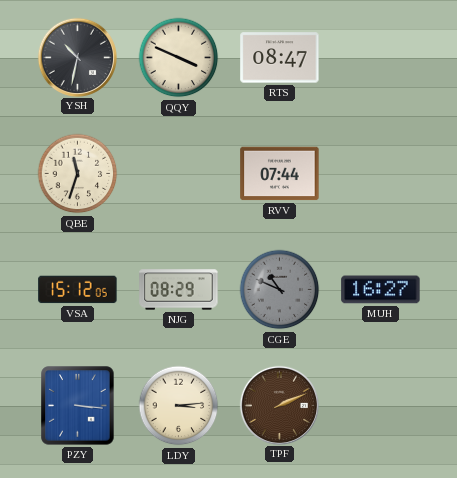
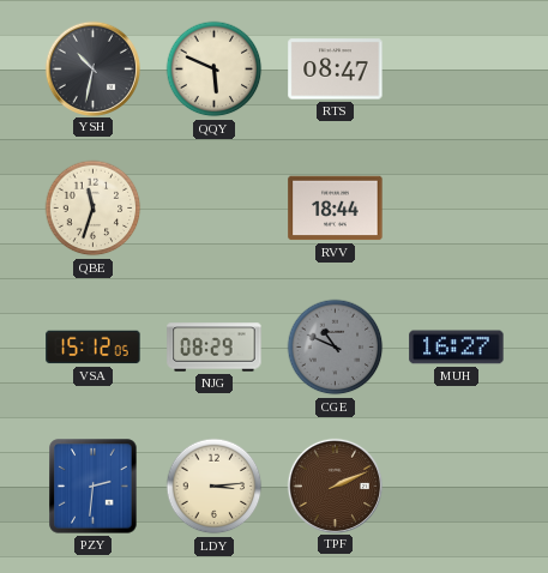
QQY: 3:49 -> 5:49
RVV: 07:44 -> 18:44
PZY: 3:16 -> 2:31
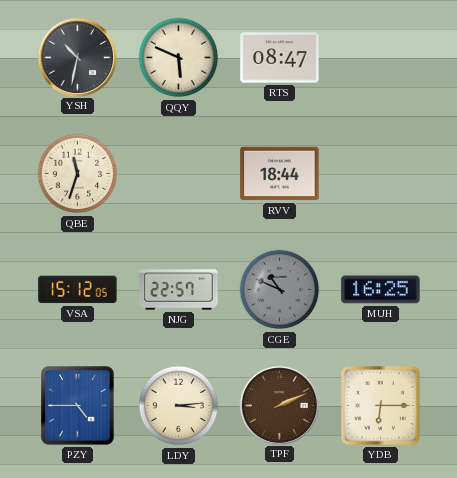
NJG: 08:29 -> 22:57
MUH: 16:27 -> 16:25
PZY: 2:31 -> 4:45
YDB: none -> 6:15
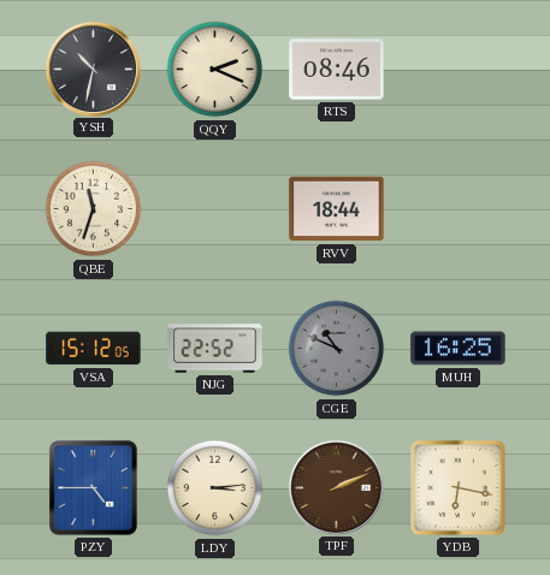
QQY: 5:49 -> 2:19
RTS: 08:47 -> 08:46
NJG: 22:57 -> 22:52
YDB: 6:15 -> 6:17
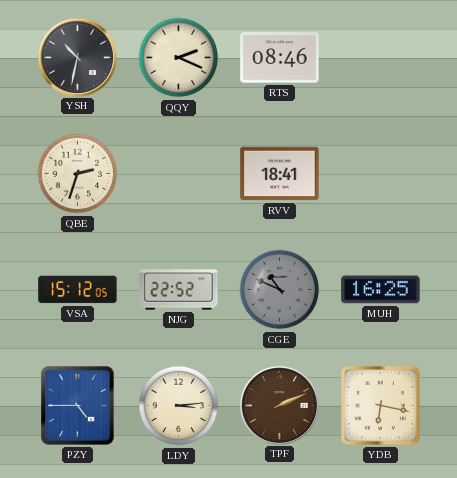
QBE: 11:33 -> 2:33
RVV: 18:44 -> 18:41
